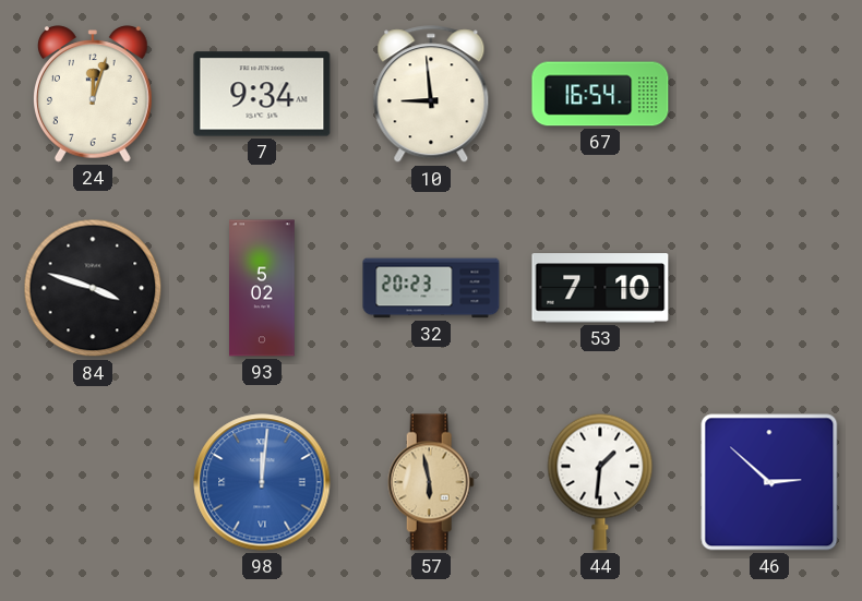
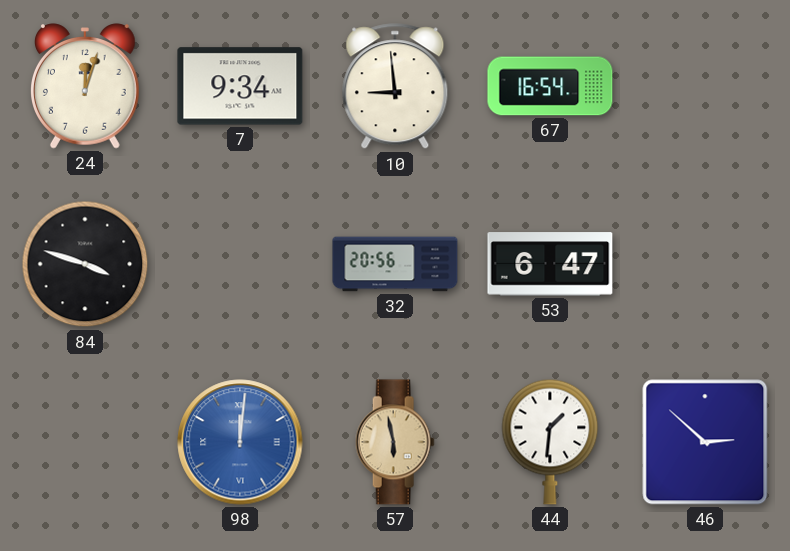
93: 5:02 -> none
32: 20:23 -> 20:56
53: 7:10 -> 6:47
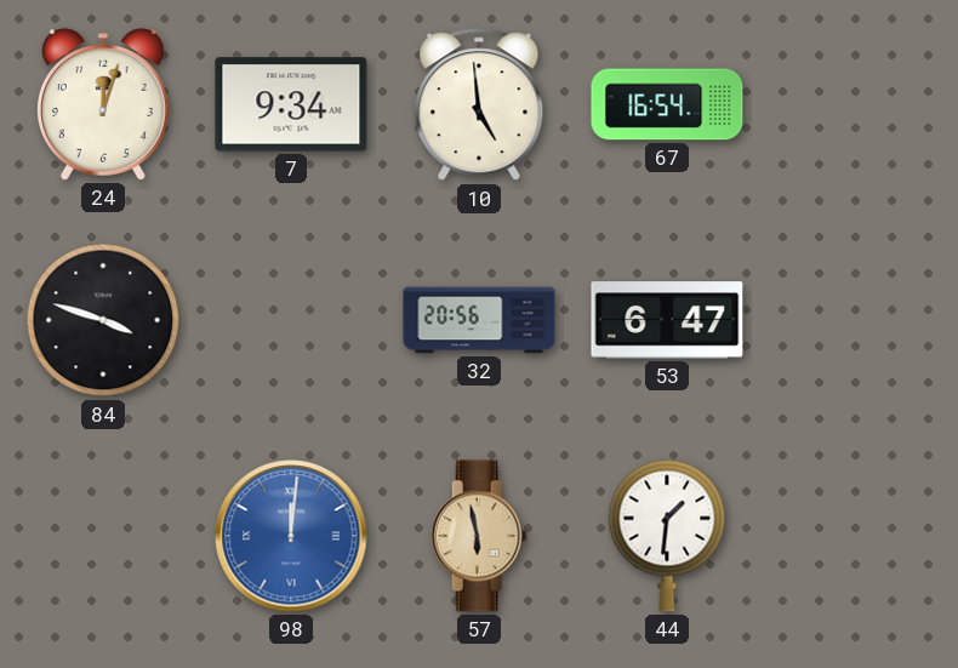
10: 8:59 -> 4:59
46: 2:52 -> none
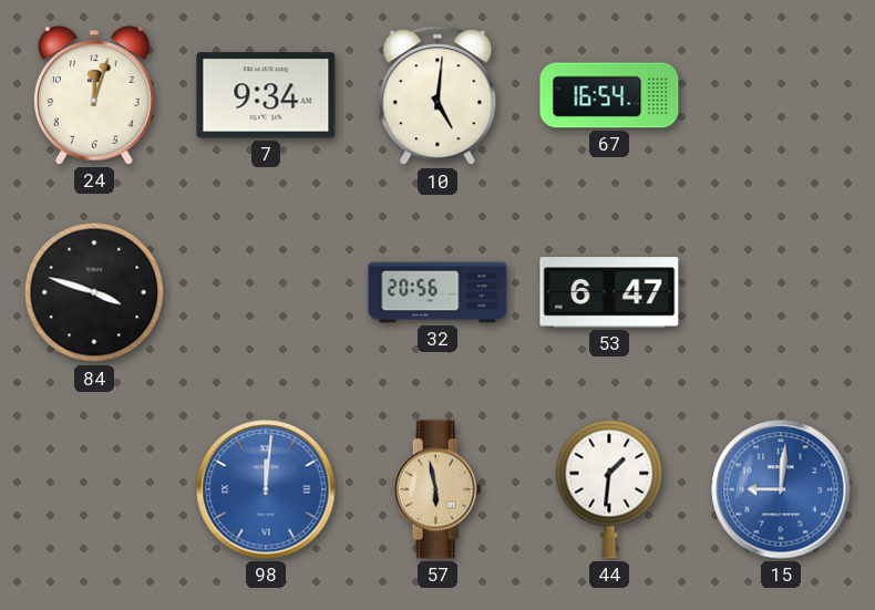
10: 4:59 -> 5:01
15: none -> 9:01
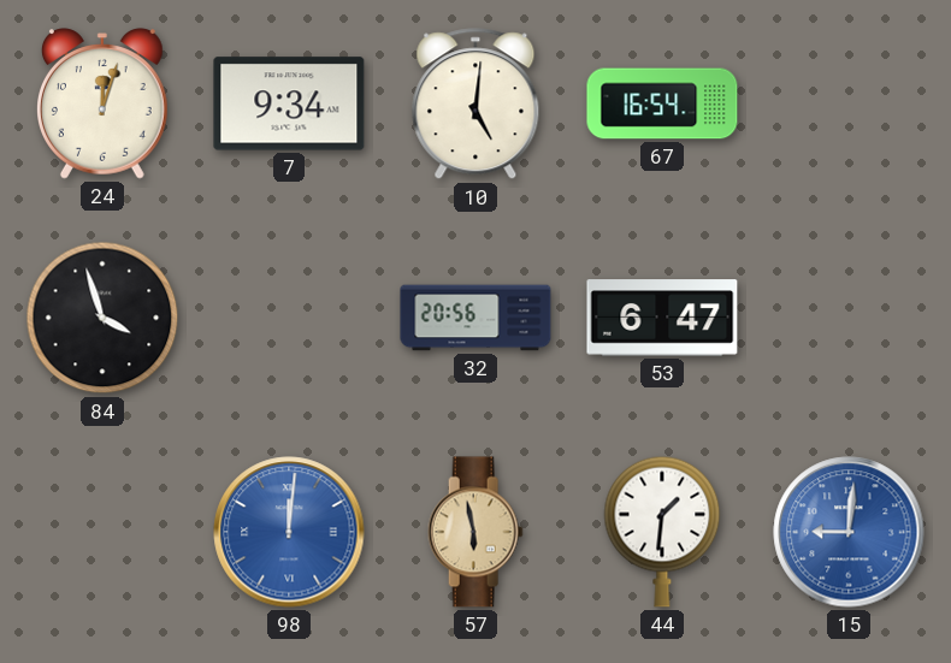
84: 3:48 -> 3:57
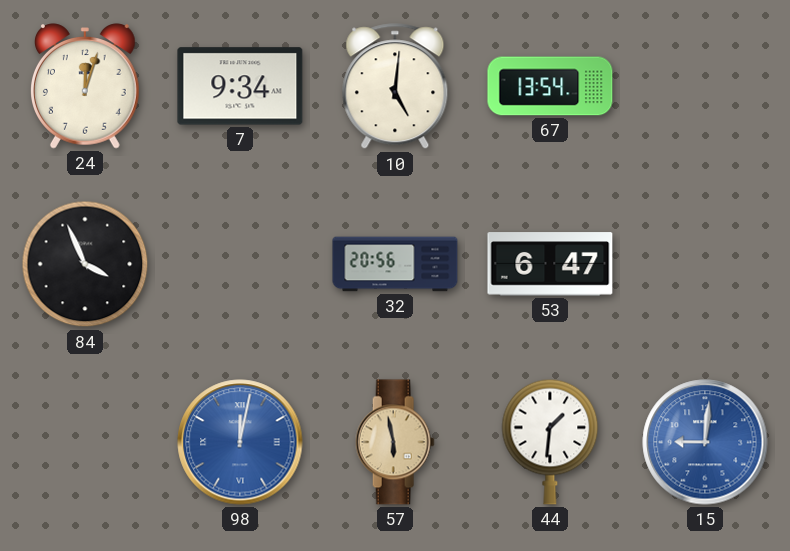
67: 16:54 -> 13:54
84: 3:57 -> 3:56
98: 12:01 -> 12:02
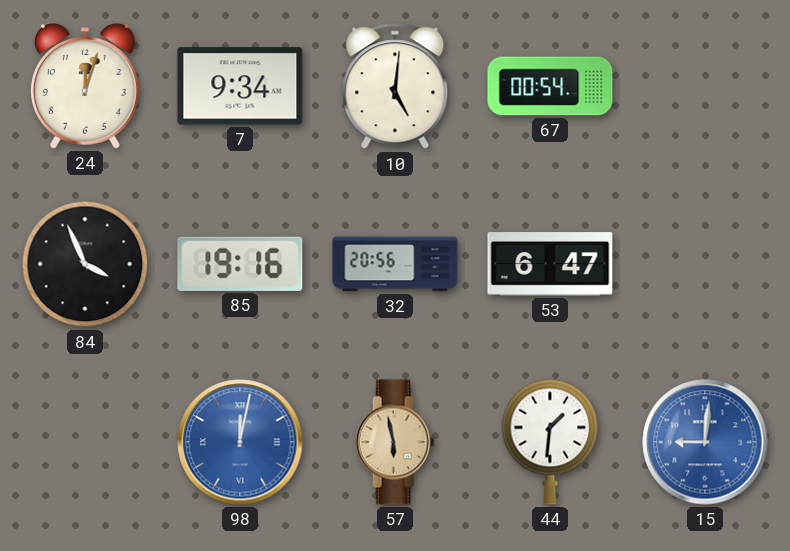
67: 13:54 -> 00:54
85: none -> 19:16
